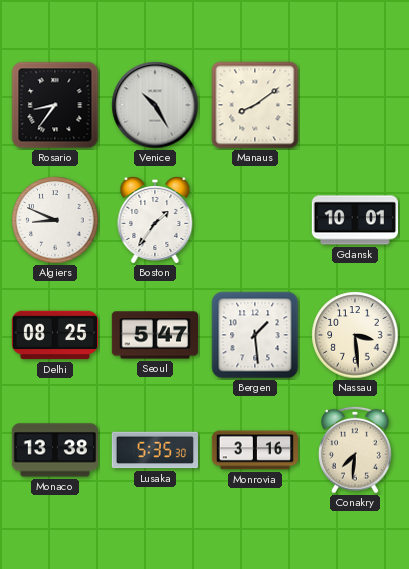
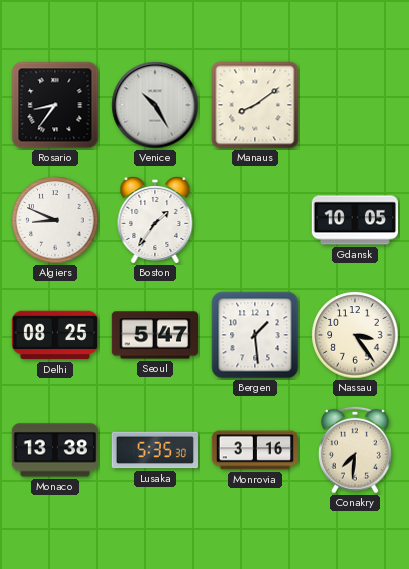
Gdansk: 10:01 -> 10:05
Nassau: 3:29 -> 3:24
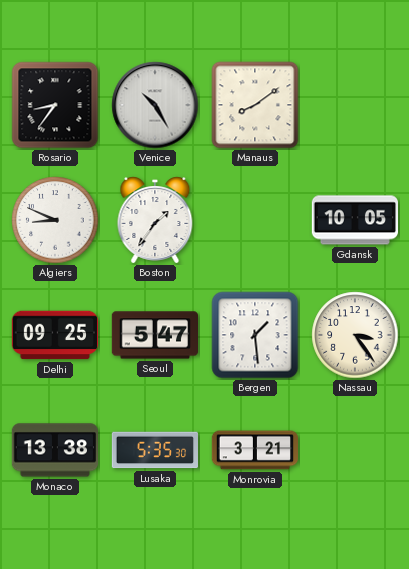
Delhi: 08:25 -> 09:25
Monrovia: 3:16 -> 3:21
Conakry: 7:31 -> none
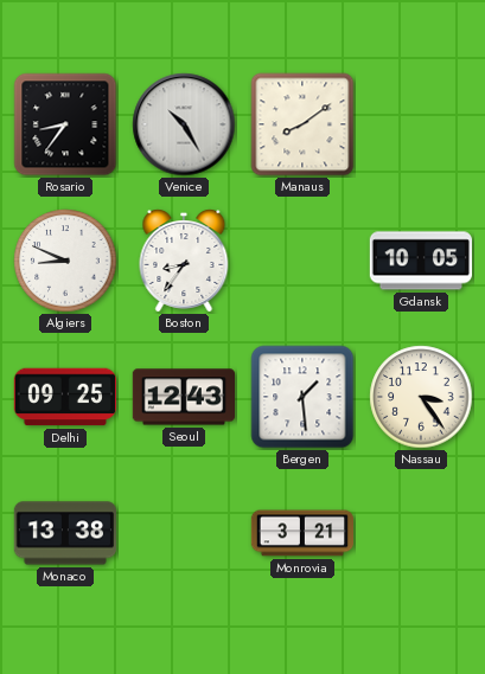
Boston: 1:36 -> 8:36
Seoul: 5:47 -> 12:43
Lusaka: 5:35 -> none
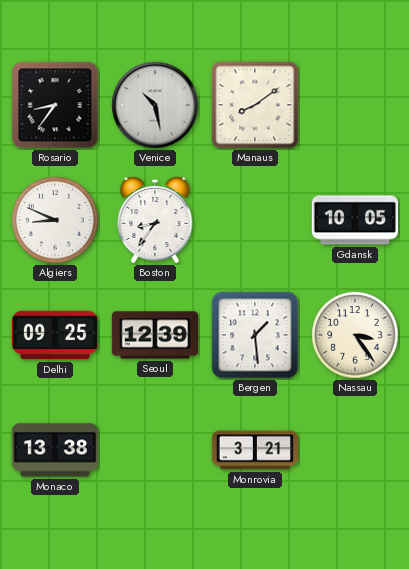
Venice: 10:25 -> 10:28
Seoul: 12:43 -> 12:39
